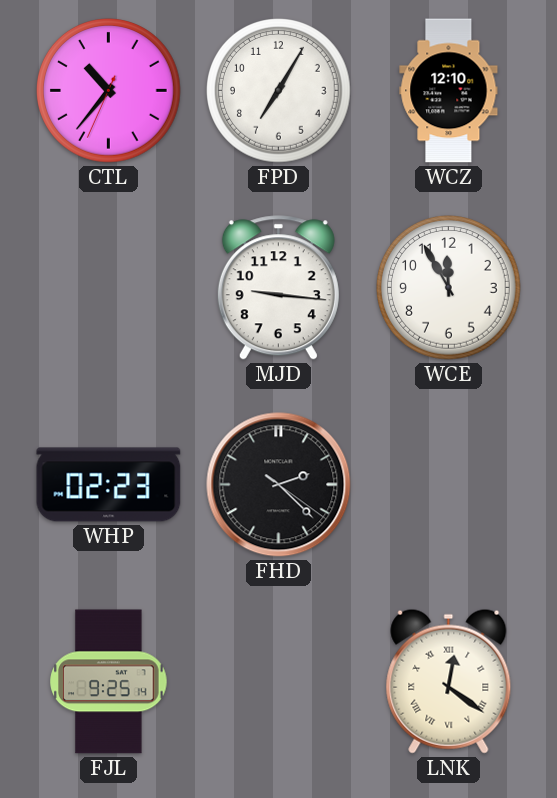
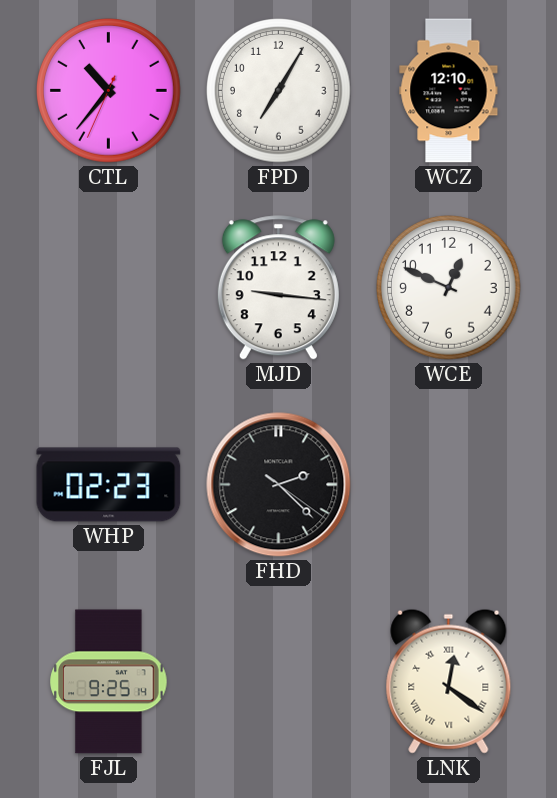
WCE: 11:55 -> 12:49
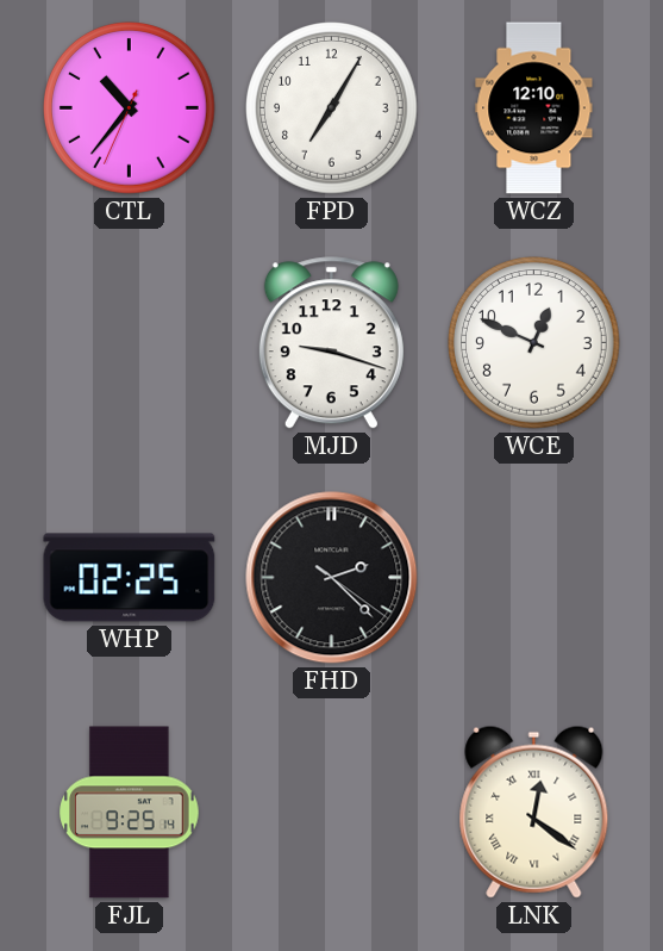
MJD: 9:16 -> 9:18
WHP: 02:23 -> 02:25
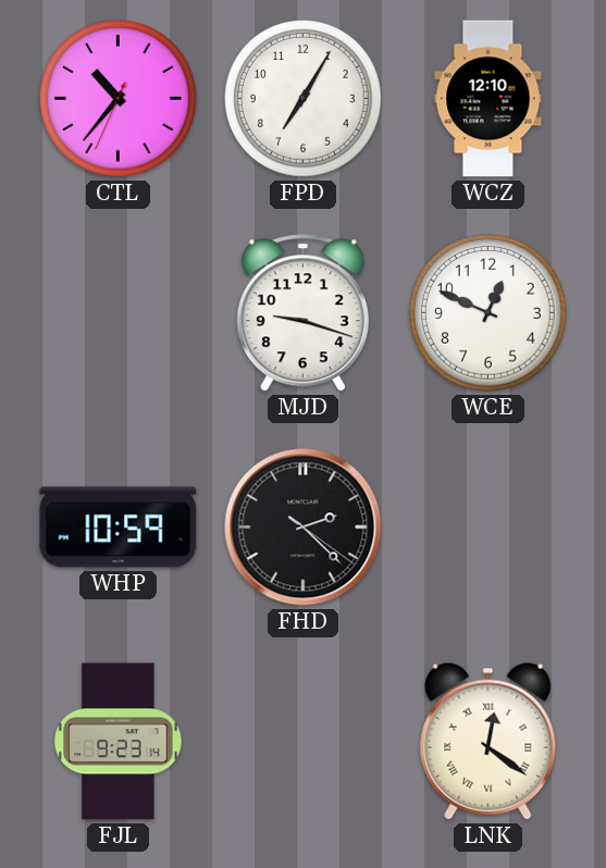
WHP: 02:25 -> 10:59
FJL: 9:25 -> 9:23
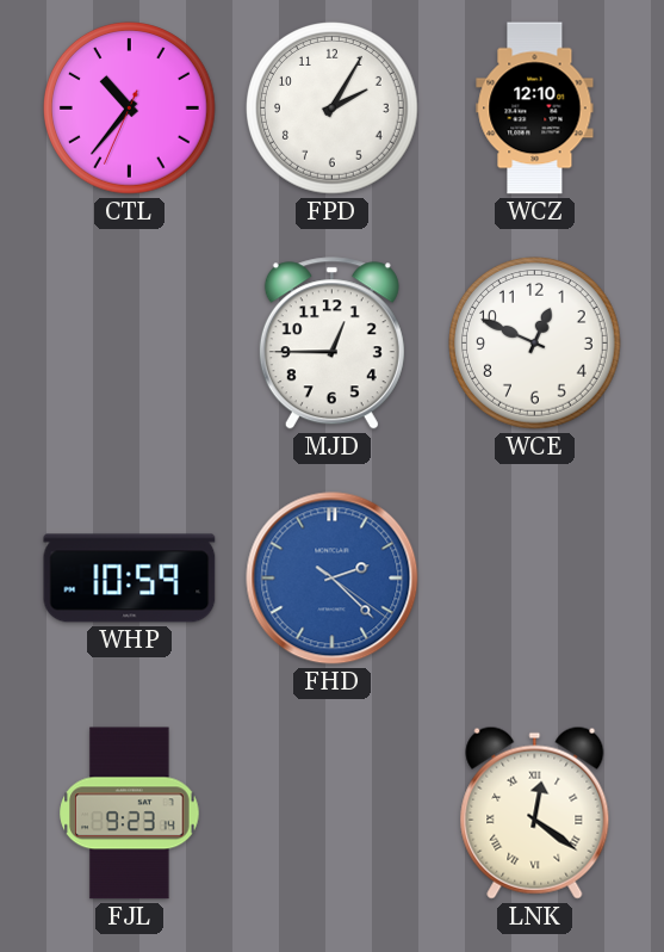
FPD: 7:05 -> 2:05
MJD: 9:18 -> 12:45
FHD dial: black -> blue
